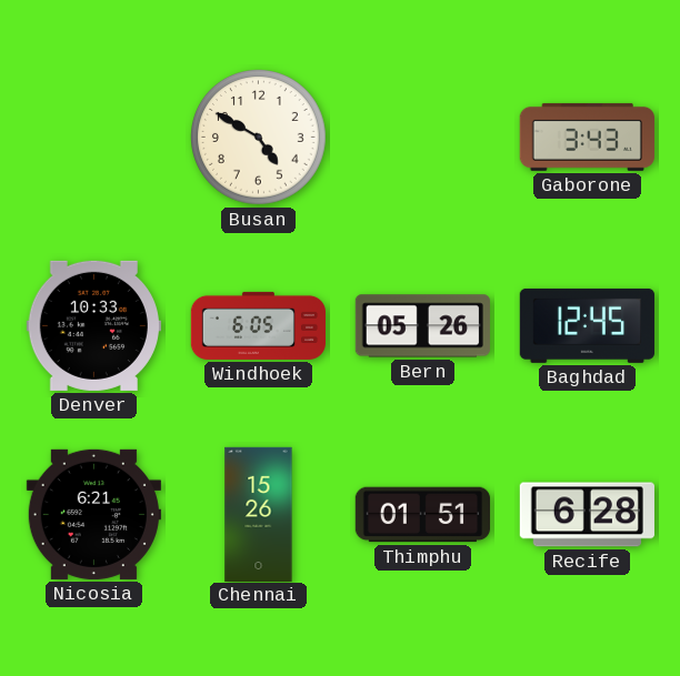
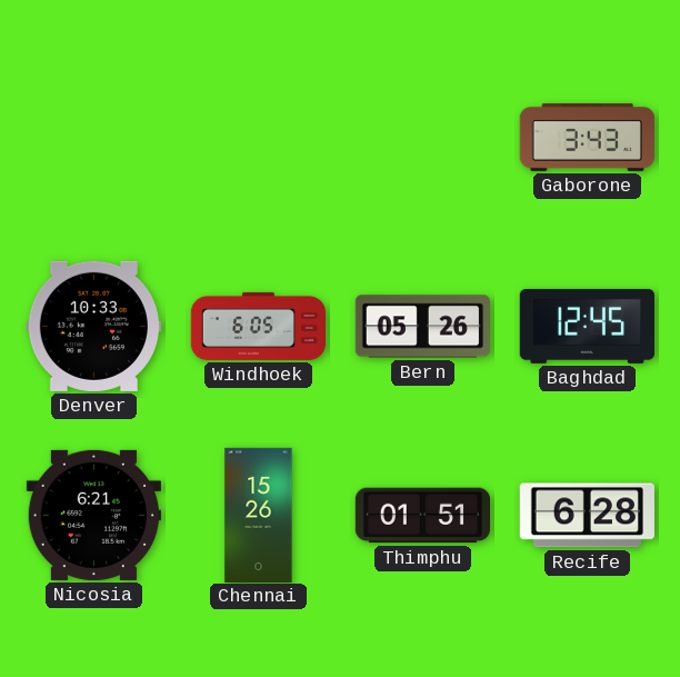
Busan: 4:50 -> none
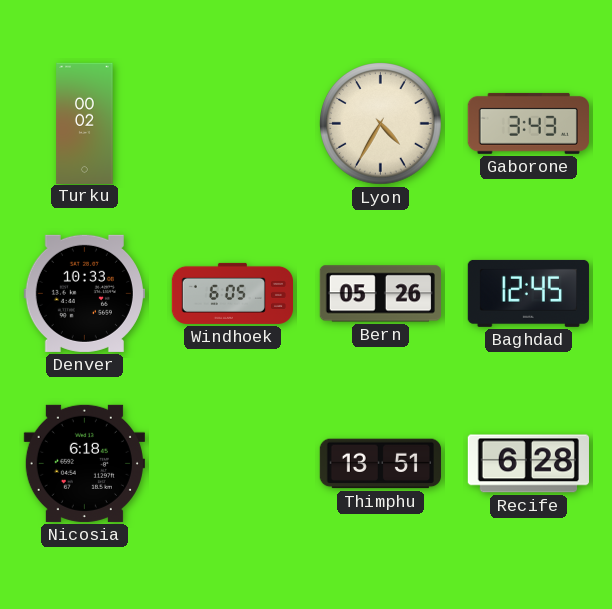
Turku: none -> 00:02
Lyon: none -> 4:35
Nicosia: 6:21 -> 6:18
Chennai: 15:26 -> none
Thimphu: 01:51 -> 13:51
